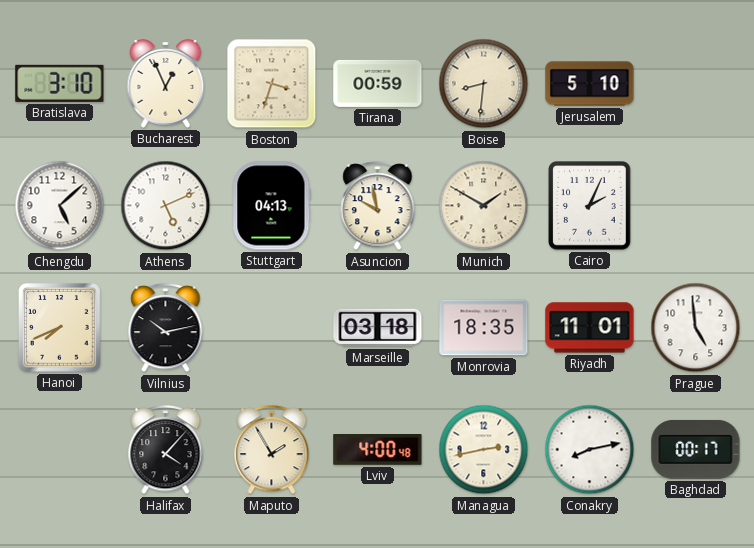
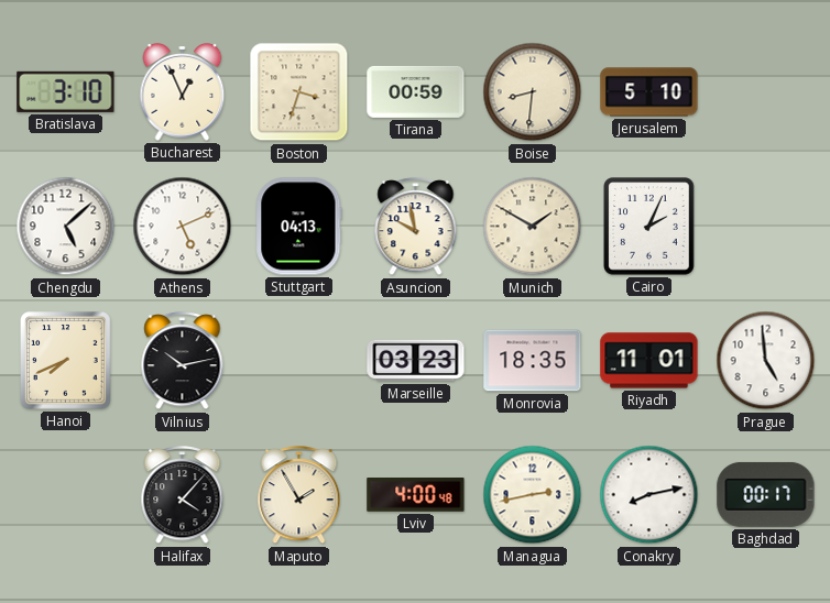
Marseille: 03:18 -> 03:23
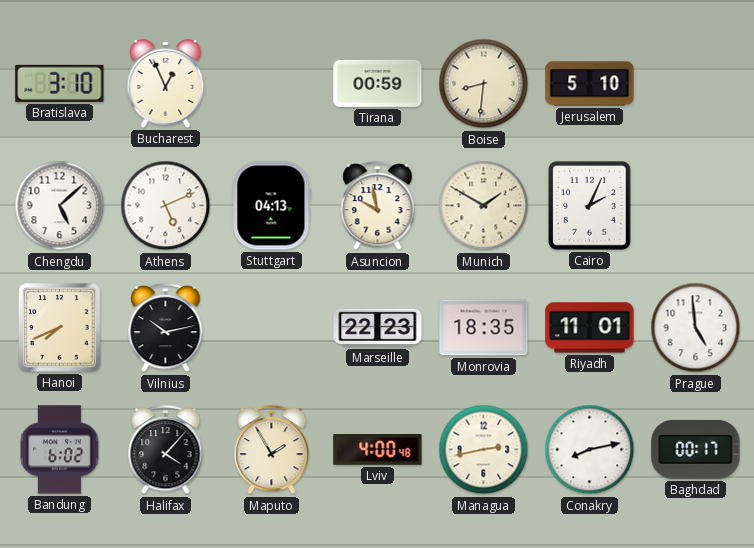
Boston: 3:33 -> none
Marseille: 03:23 -> 22:23
Bandung: none -> 6:02
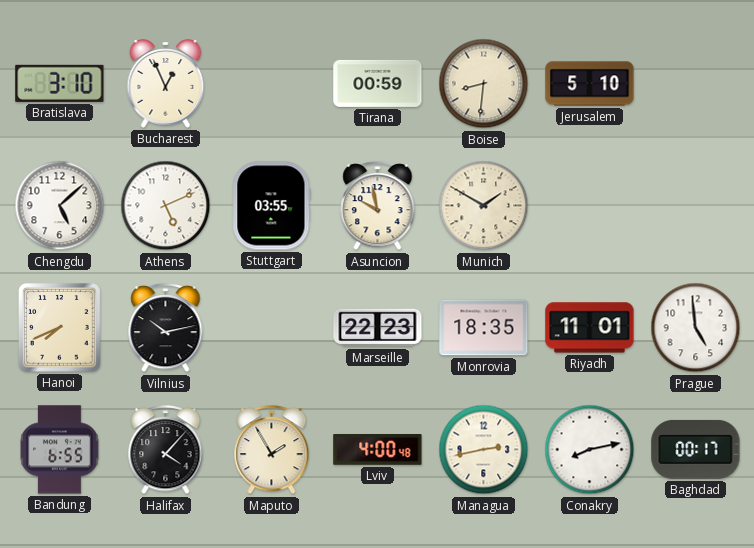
Stuttgart: 04:13 -> 03:55
Cairo: 2:04 -> none
Bandung: 6:02 -> 6:55
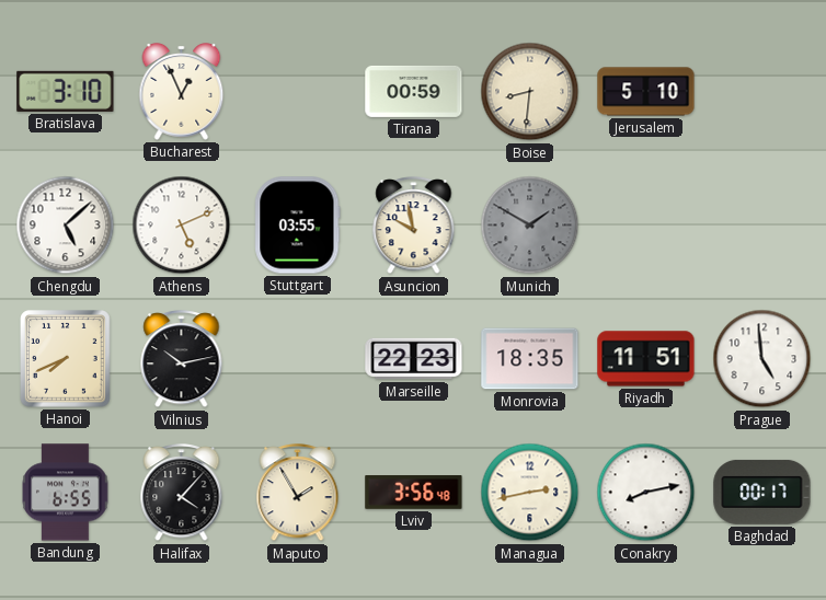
Munich dial: cream -> grey
Riyadh: 11:01 -> 11:51
Lviv: 4:00 -> 3:56
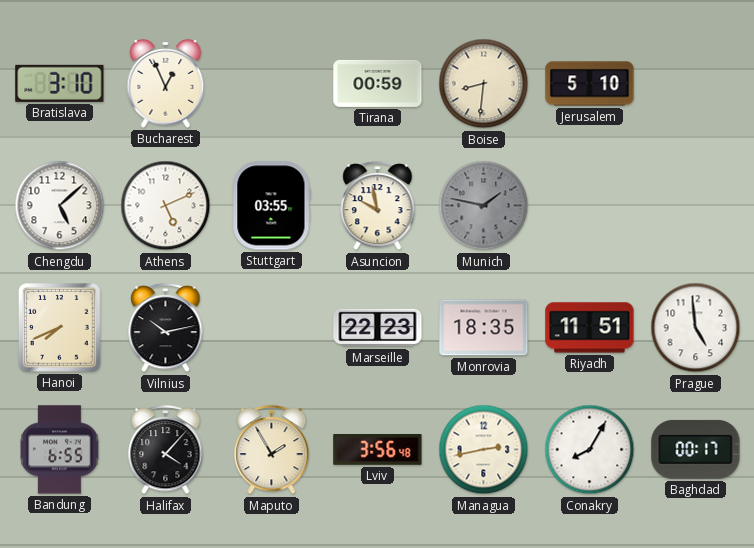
Munich: 1:50 -> 1:47
Conakry: 8:13 -> 8:05
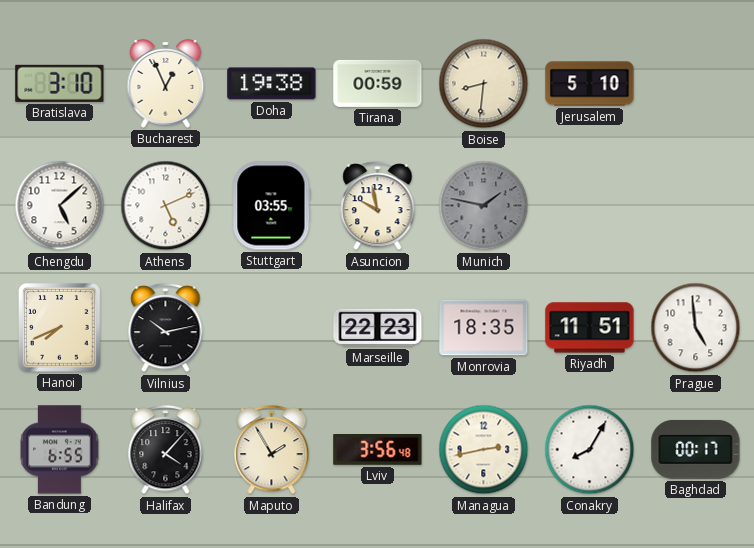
Doha: none -> 19:38
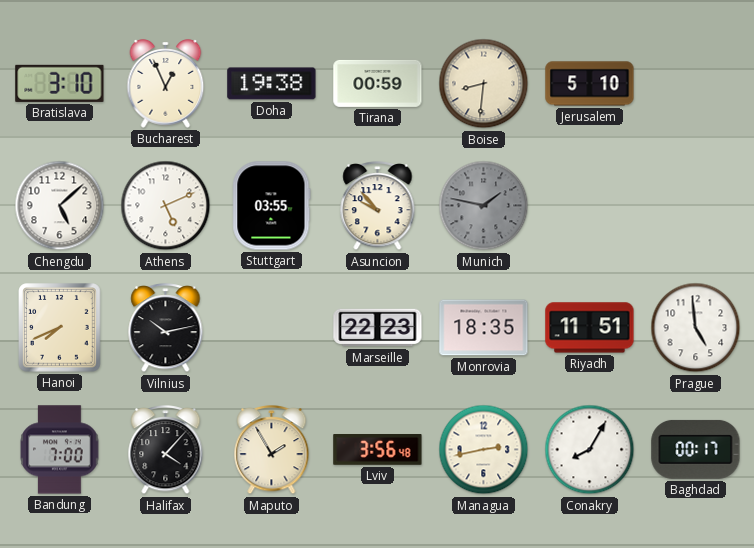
Asuncion: 9:58 -> 9:53
Bandung: 6:55 -> 7:00
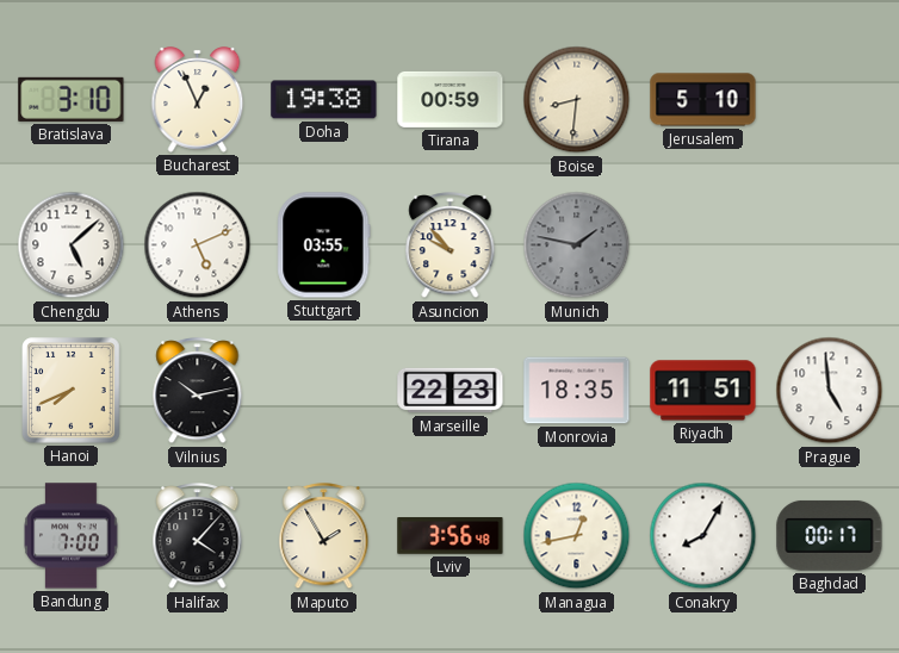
Managua: 2:43 -> 12:43
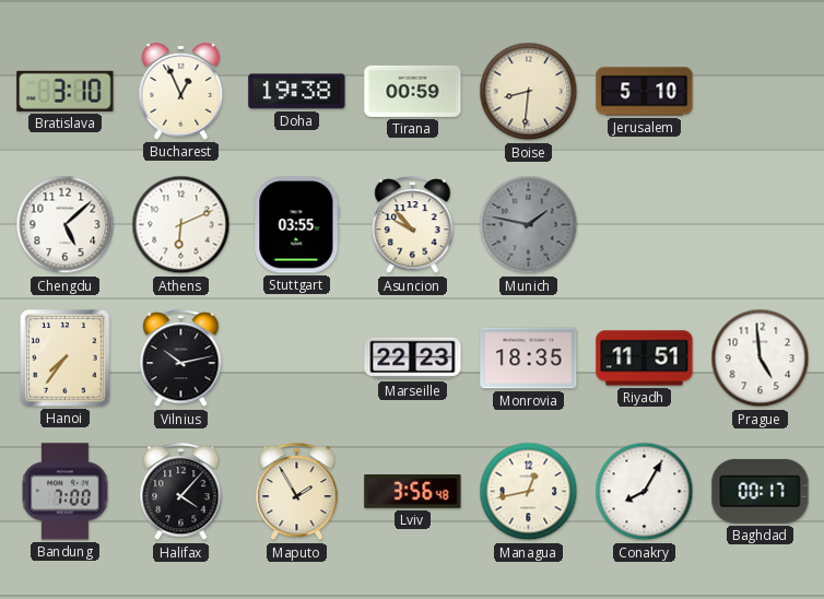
Athens: 5:11 -> 6:11
Hanoi: 7:41 -> 7:36
